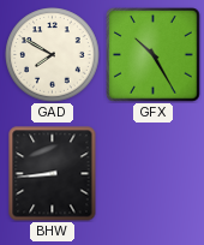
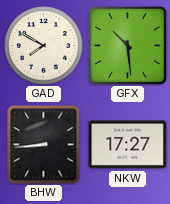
GFX: 10:25 -> 10:29
NKW: none -> 17:27
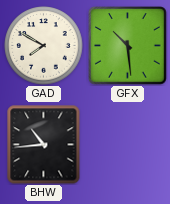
BHW: 8:44 -> 10:44
NKW: 17:27 -> none
